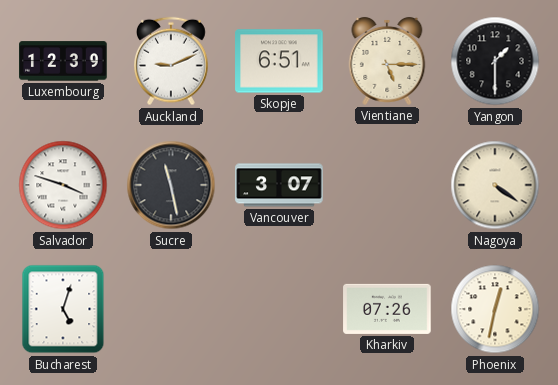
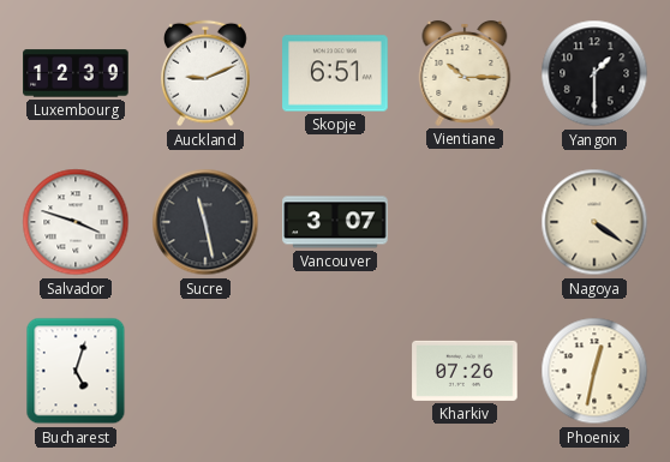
Vientiane: 5:15 -> 10:15
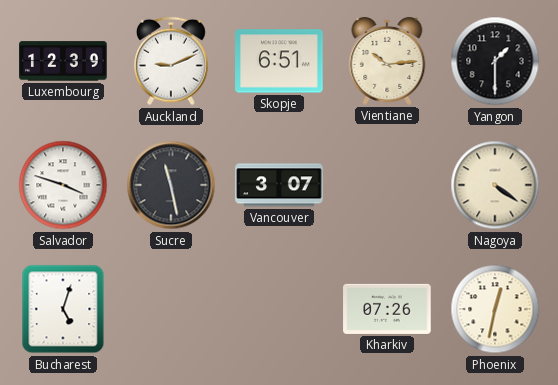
Vientiane: 10:15 -> 10:14
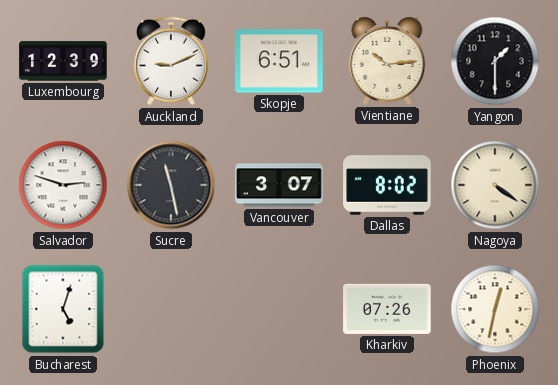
Salvador: 3:48 -> 2:48
Dallas: none -> 8:02
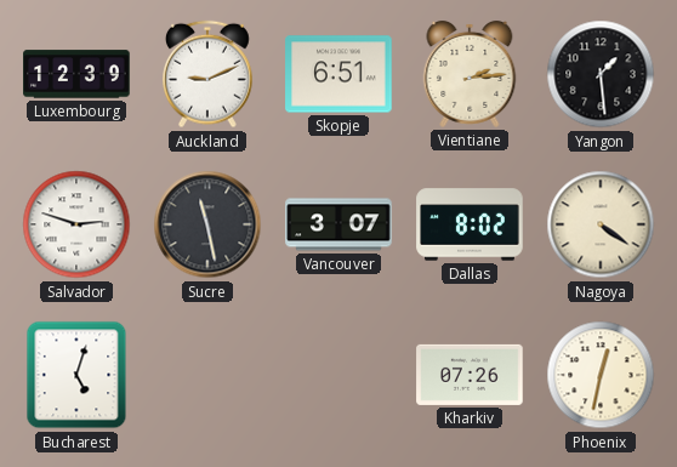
Vientiane: 10:14 -> 2:14
Yangon: 1:30 -> 1:29
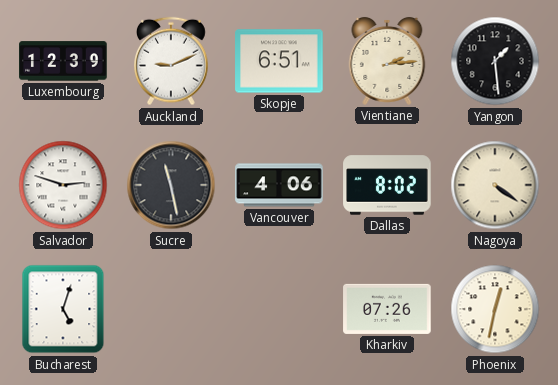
Vancouver: 3:07 -> 4:06
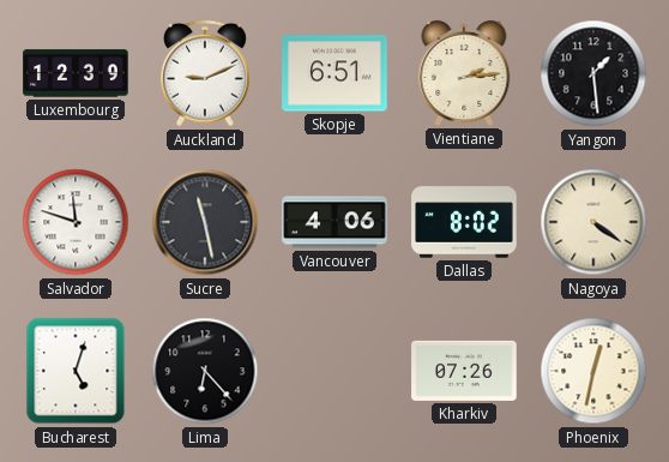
Salvador: 2:48 -> 11:48
Lima: none -> 6:23
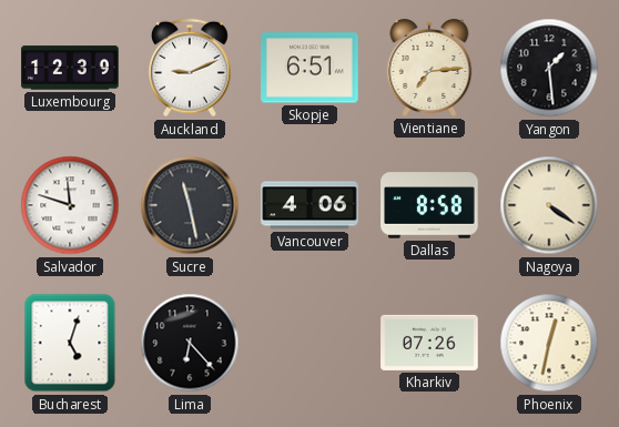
Vientiane: 2:14 -> 7:14
Dallas: 8:02 -> 8:58
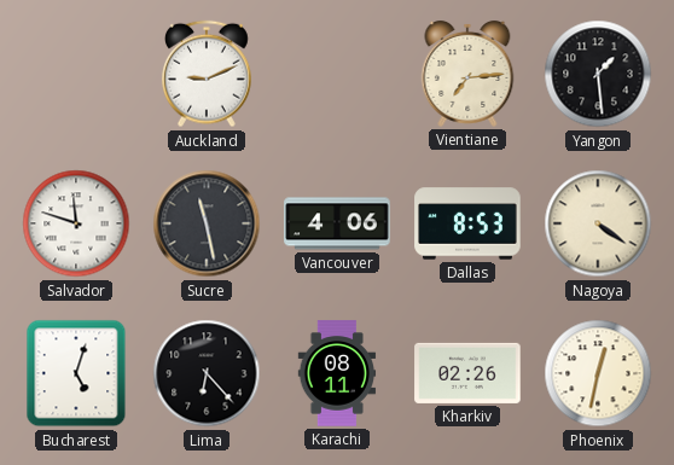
Luxembourg: 12:39 -> none
Skopje: 6:51 -> none
Dallas: 8:58 -> 8:53
Karachi: none -> 08:11
Kharkiv: 07:26 -> 02:26
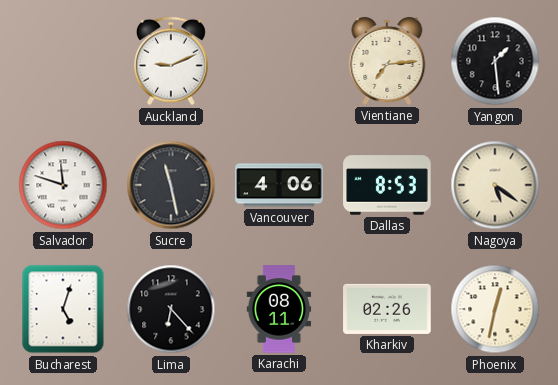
Nagoya: 4:21 -> 5:21
